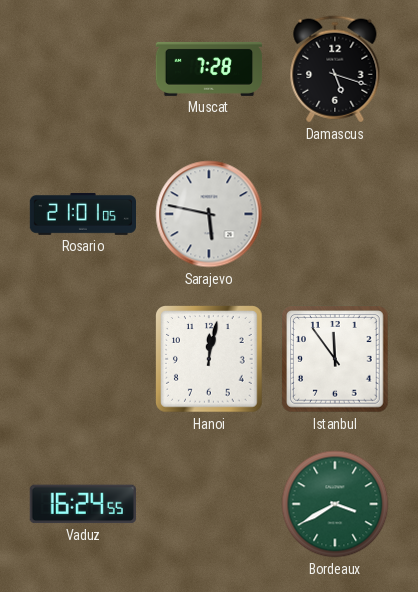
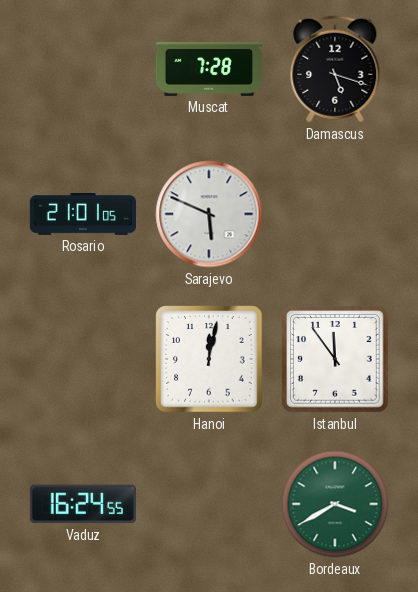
Sarajevo: 5:47 -> 5:49
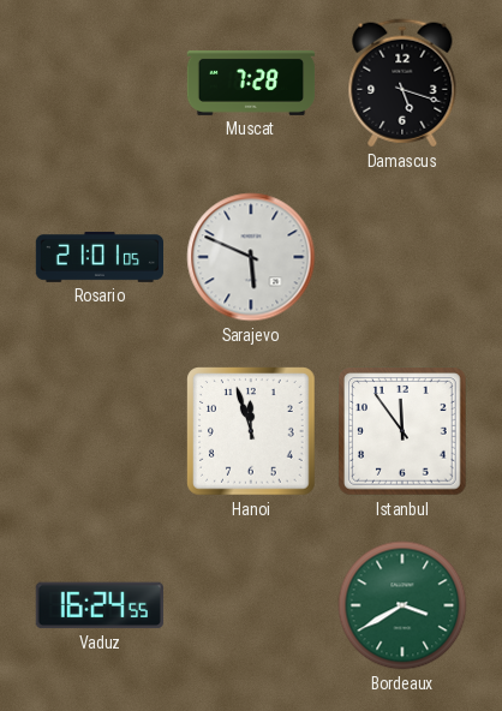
Hanoi: 12:02 -> 11:57
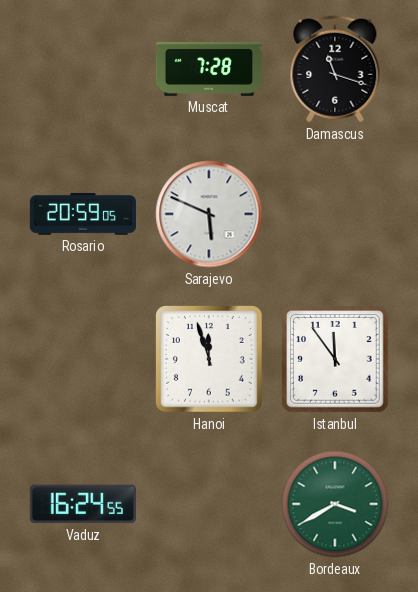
Damascus: 5:18 -> 11:18
Rosario: 21:01 -> 20:59
